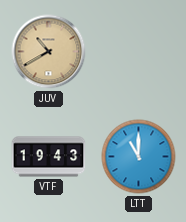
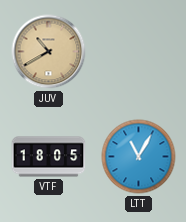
VTF: 19:43 -> 18:05
LTT: 11:00 -> 11:05
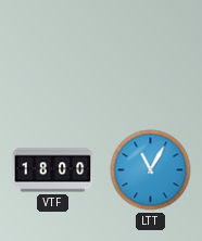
JUV: 10:40 -> none
VTF: 18:05 -> 18:00
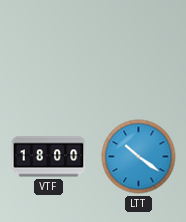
LTT: 11:05 -> 10:21
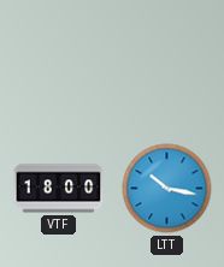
LTT: 10:21 -> 10:17
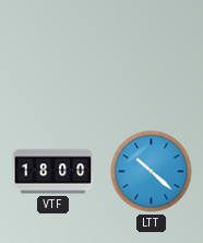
LTT: 10:17 -> 10:22
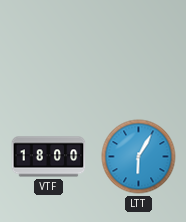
LTT: 10:22 -> 6:05
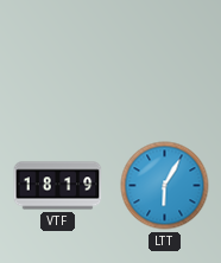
VTF: 18:00 -> 18:19
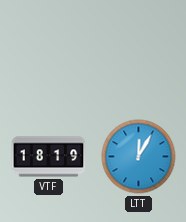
LTT: 6:05 -> 12:05
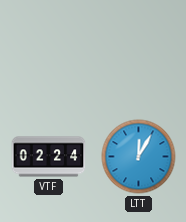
VTF: 18:19 -> 02:24
